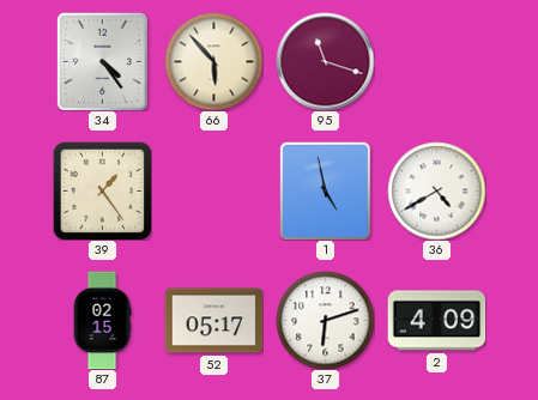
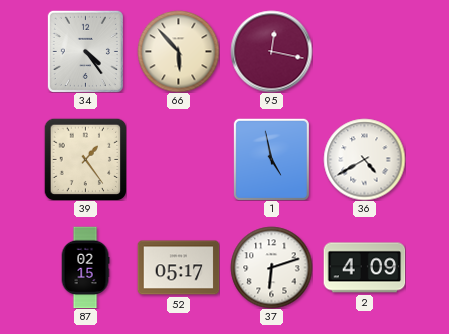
95: 11:18 -> 12:17
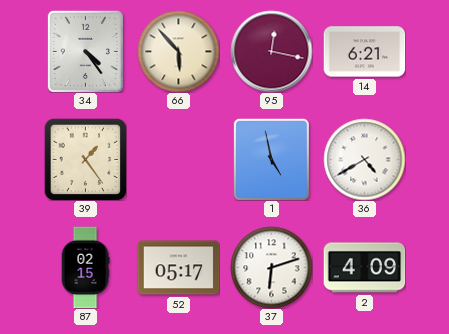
14: none -> 6:21
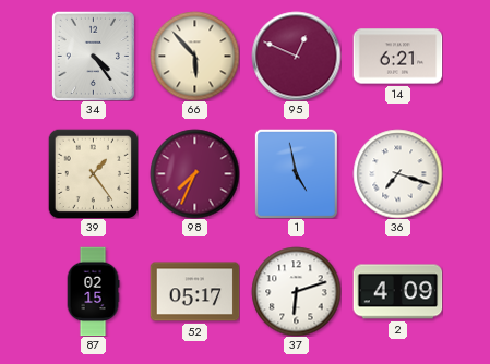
95: 12:17 -> 12:49
98: none -> 7:34
36: 4:40 -> 7:18
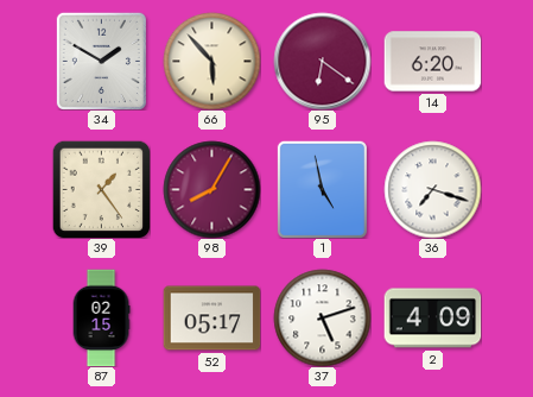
34: 4:24 -> 1:50
95: 12:49 -> 6:21
14: 6:21 -> 6:20
98: 7:34 -> 8:05
37: 6:12 -> 5:12
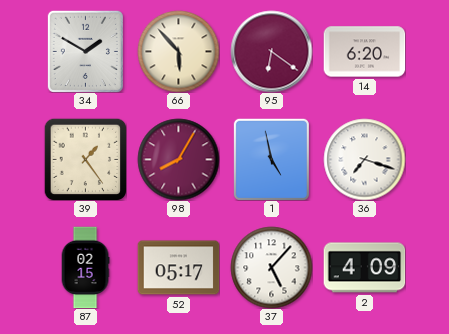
37: 5:12 -> 5:07
